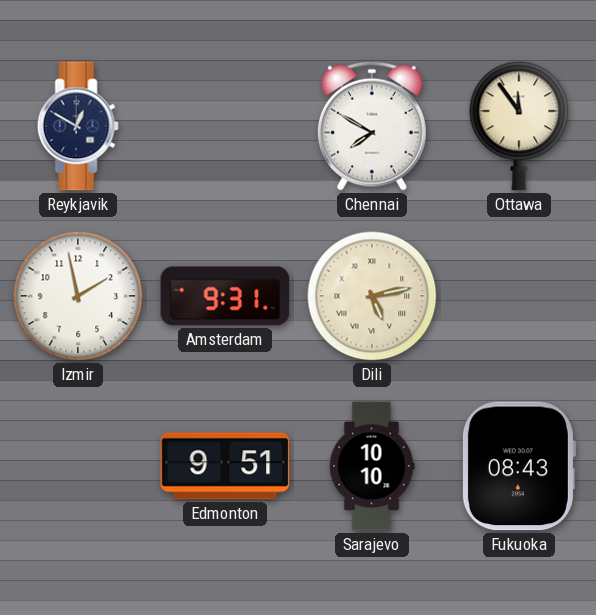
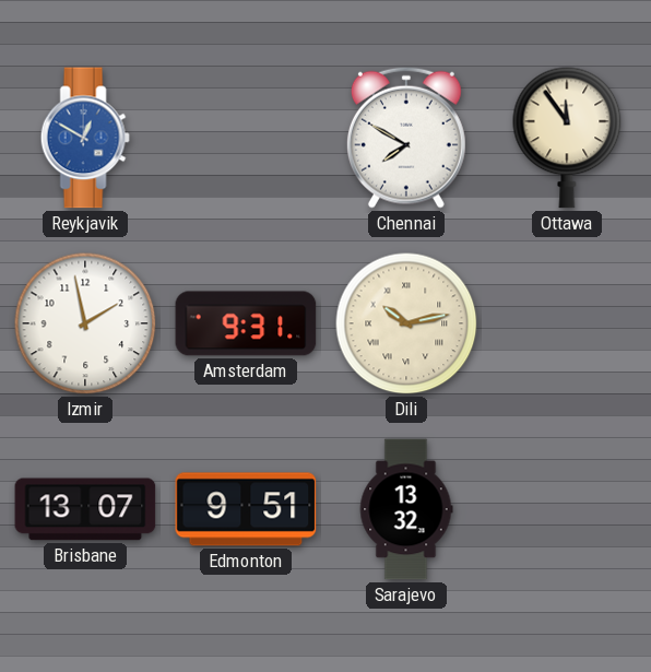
Reykjavik dial: navy -> blue
Dili: 5:13 -> 10:13
Brisbane: none -> 13:07
Sarajevo: 10:10 -> 13:32
Fukuoka: 08:43 -> none
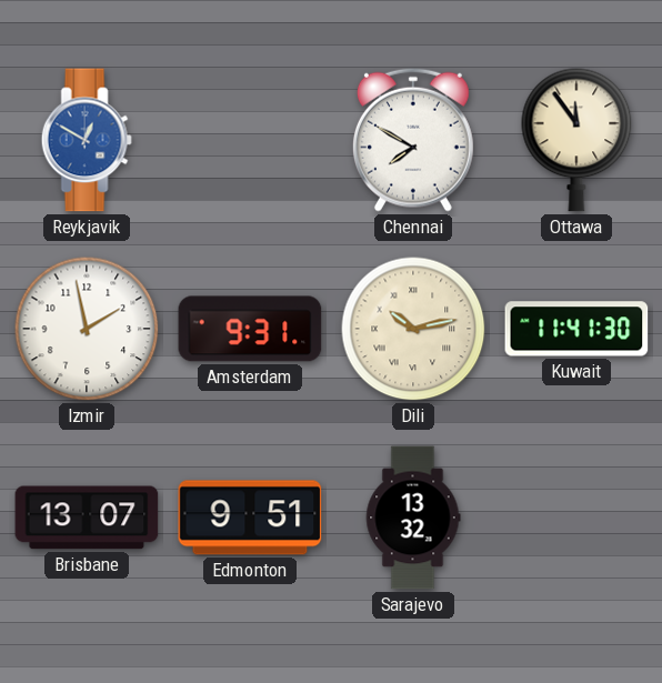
Kuwait: none -> 11:41
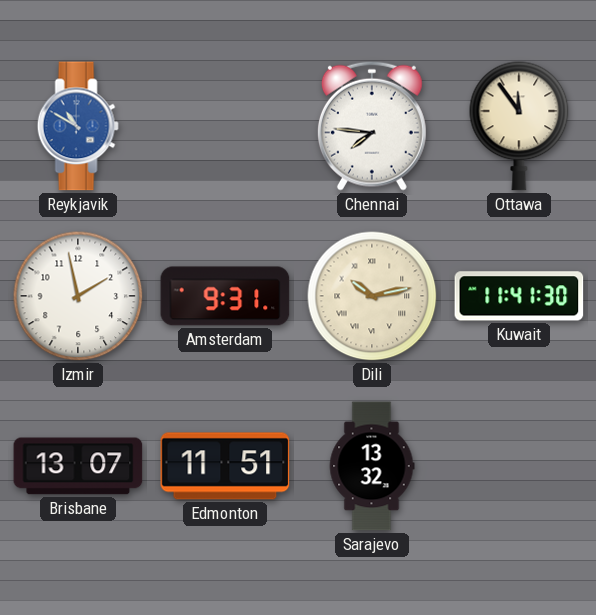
Reykjavik: 12:50 -> 10:50
Chennai: 7:50 -> 7:46
Edmonton: 9:51 -> 11:51
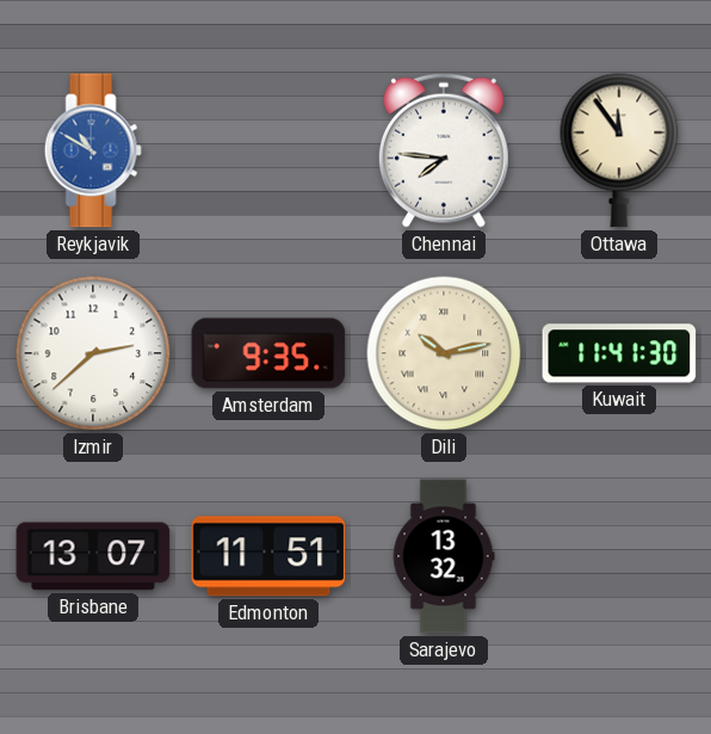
Izmir: 1:58 -> 2:38
Amsterdam: 9:31 -> 9:35
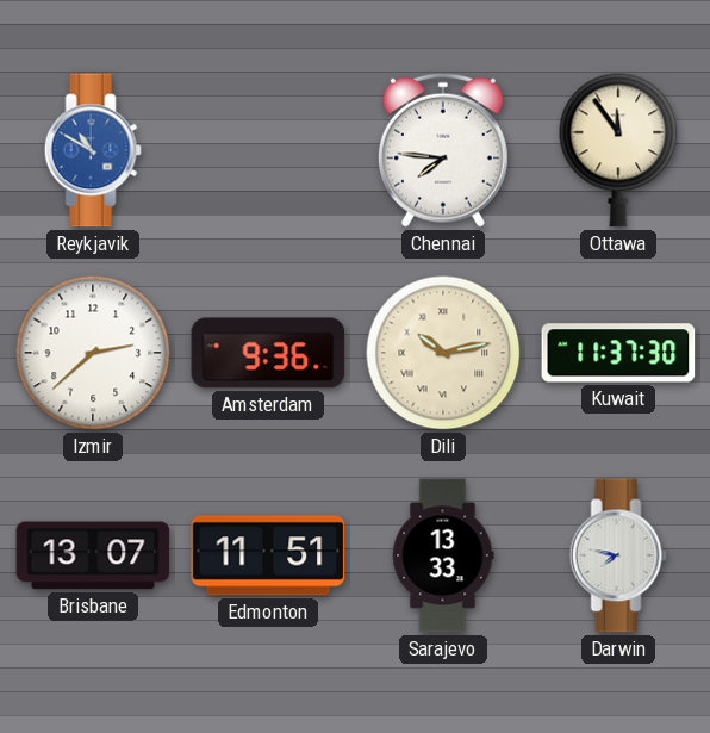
Amsterdam: 9:35 -> 9:36
Kuwait: 11:41 -> 11:37
Sarajevo: 13:32 -> 13:33
Darwin: none -> 7:47
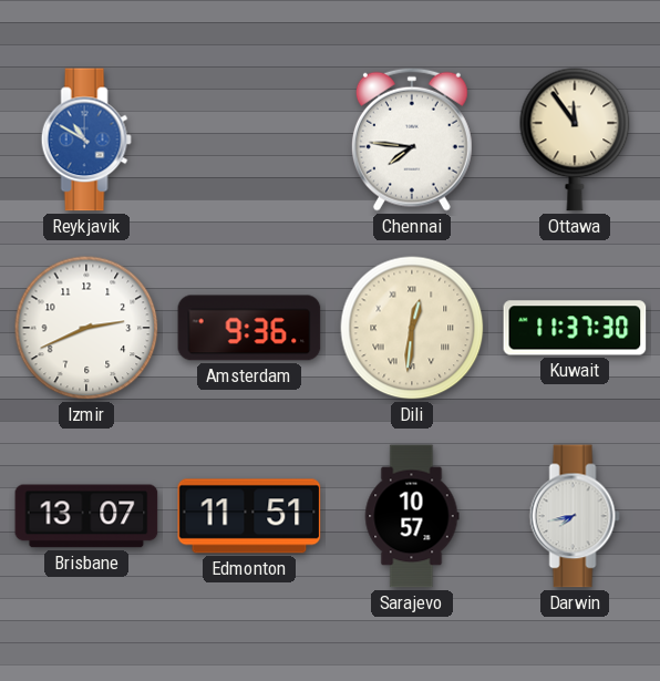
Izmir: 2:38 -> 2:41
Dili: 10:13 -> 12:31
Sarajevo: 13:33 -> 10:57
Darwin: 7:47 -> 7:43
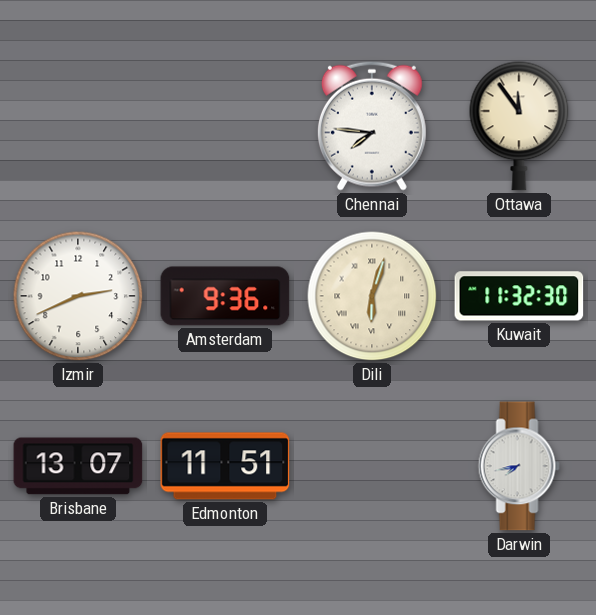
Reykjavik: 10:50 -> none
Dili: 12:31 -> 6:03
Kuwait: 11:37 -> 11:32
Sarajevo: 10:57 -> none
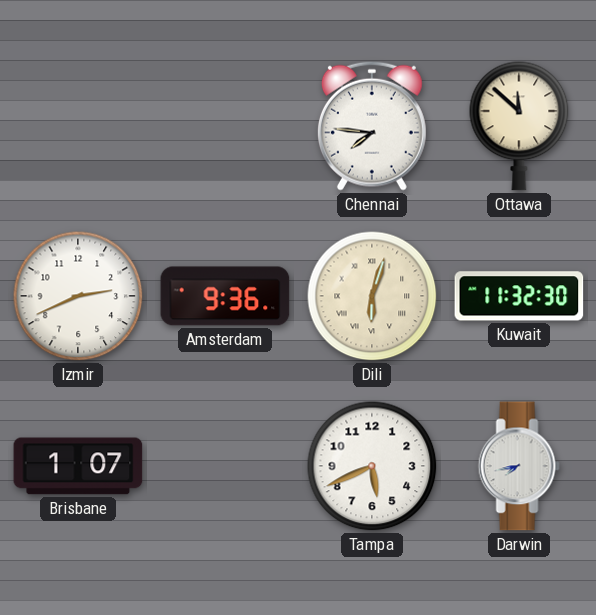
Ottawa: 11:54 -> 11:52
Brisbane: 13:07 -> 1:07
Edmonton: 11:51 -> none
Tampa: none -> 5:41
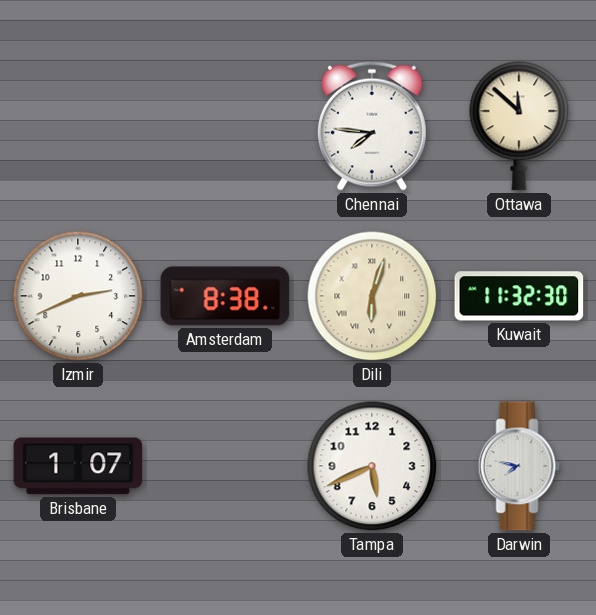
Amsterdam: 9:36 -> 8:38
Darwin: 7:43 -> 7:47
